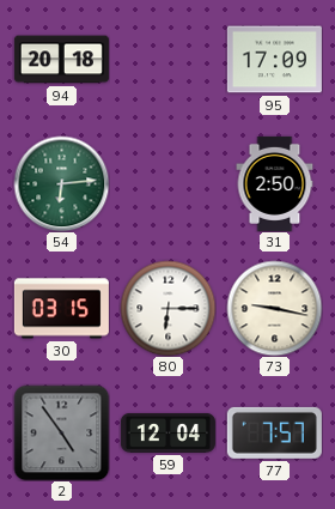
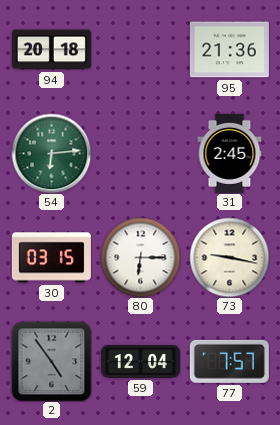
95: 17:09 -> 21:36
31: 2:50 -> 2:45
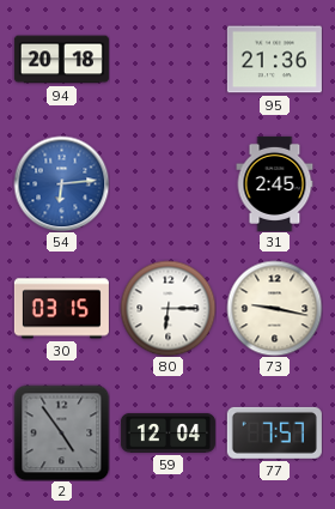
54 dial: green -> blue
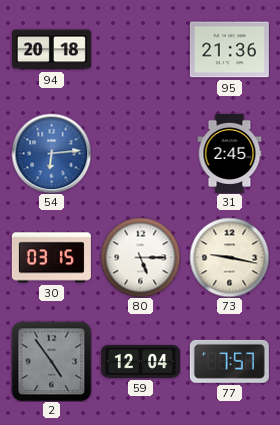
80: 6:15 -> 5:15
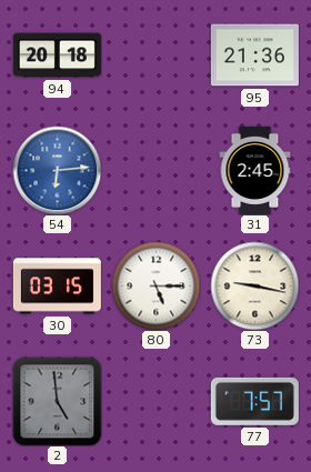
2: 4:54 -> 4:59
59: 12:04 -> none
